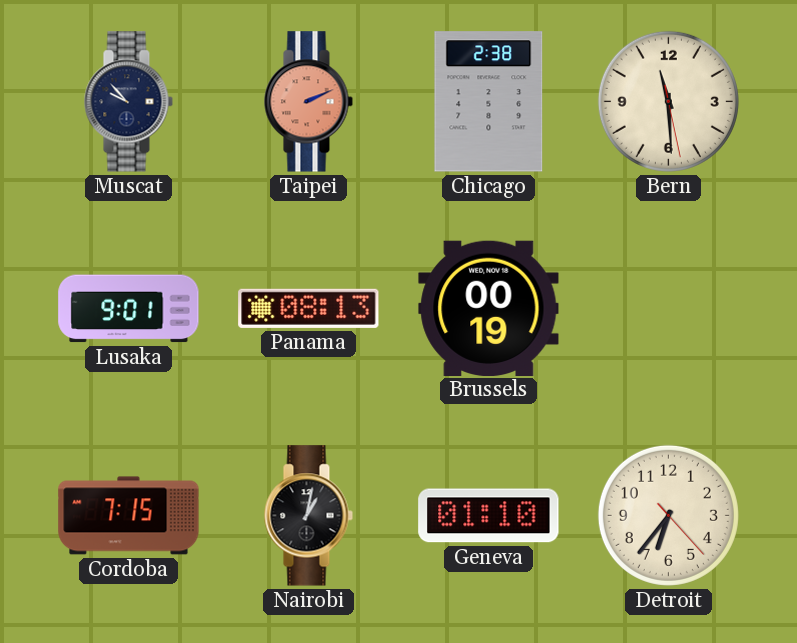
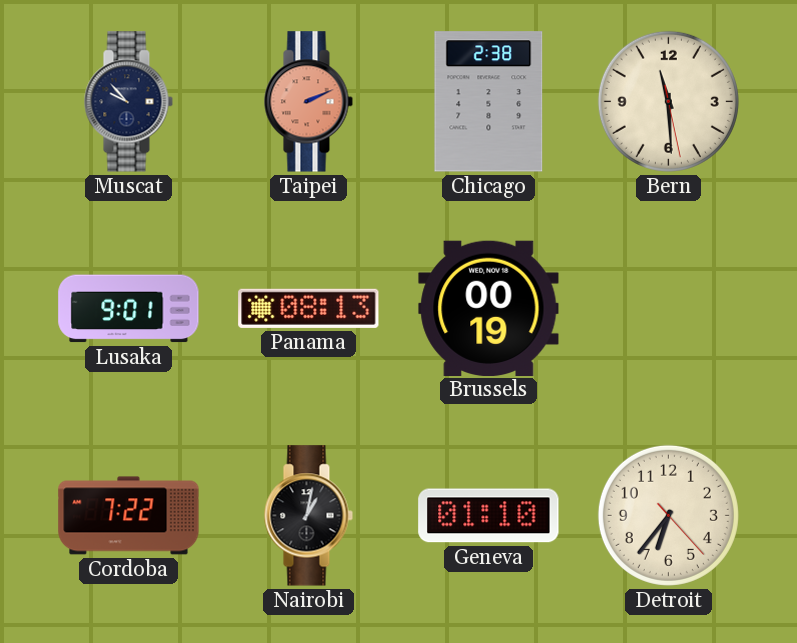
Cordoba: 7:15 -> 7:22
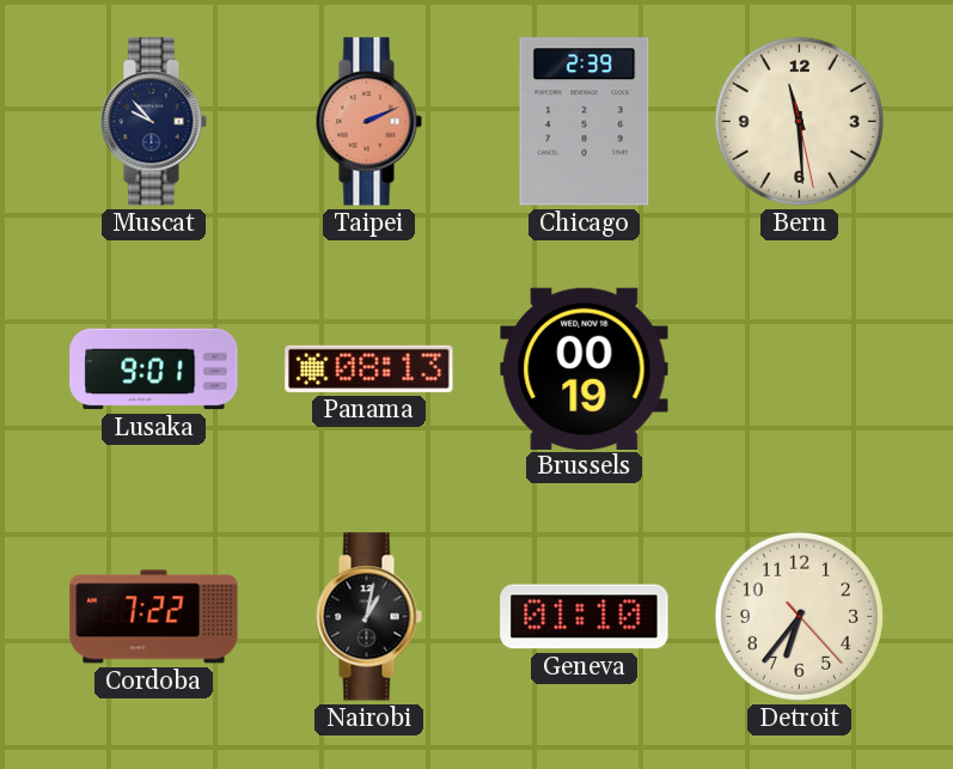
Chicago: 2:38 -> 2:39
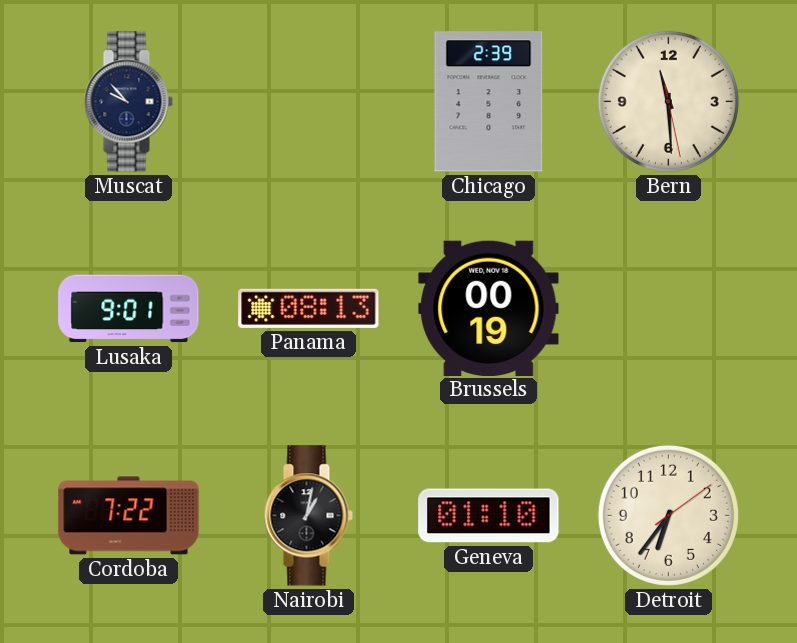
Taipei: 2:11 -> none
Detroit: 6:36:23 -> 6:36:09
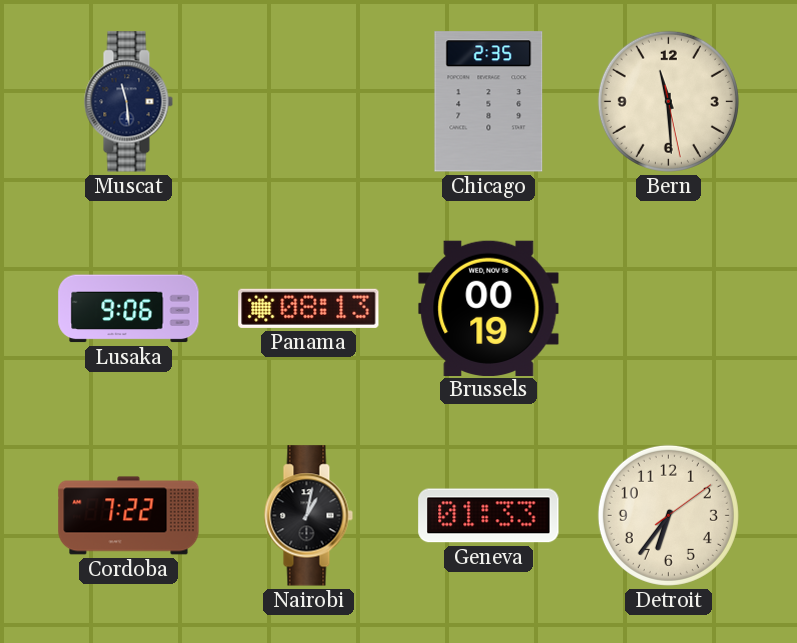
Muscat: 9:53 -> 11:29
Chicago: 2:39 -> 2:35
Lusaka: 9:01 -> 9:06
Geneva: 01:10 -> 01:33
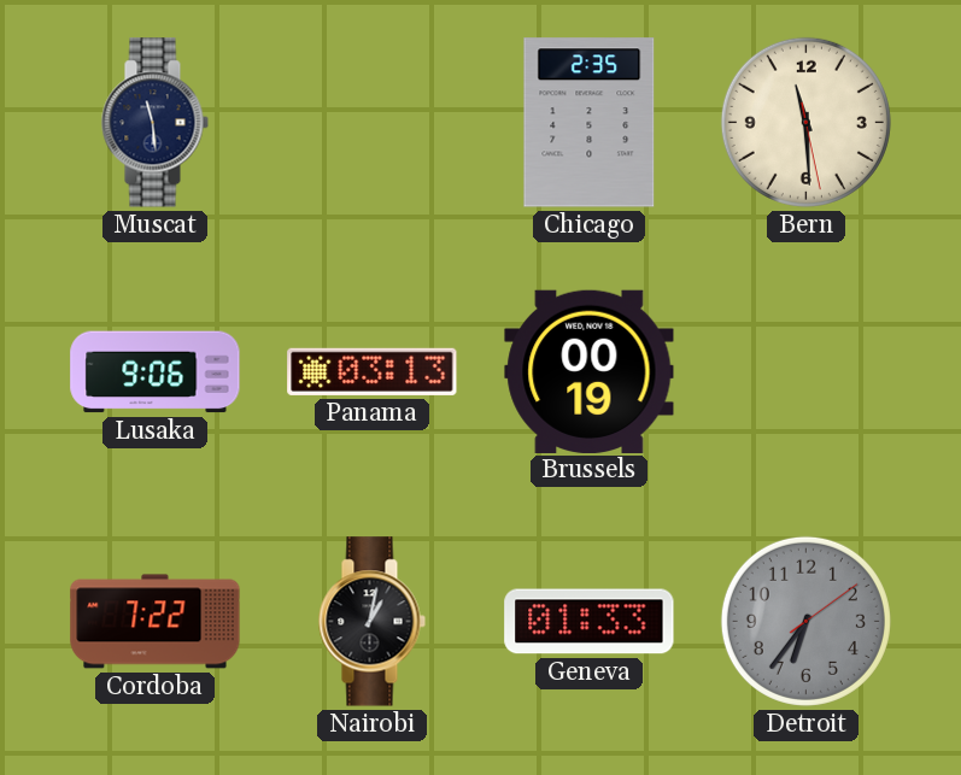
Panama: 08:13 -> 03:13
Detroit dial: cream -> grey
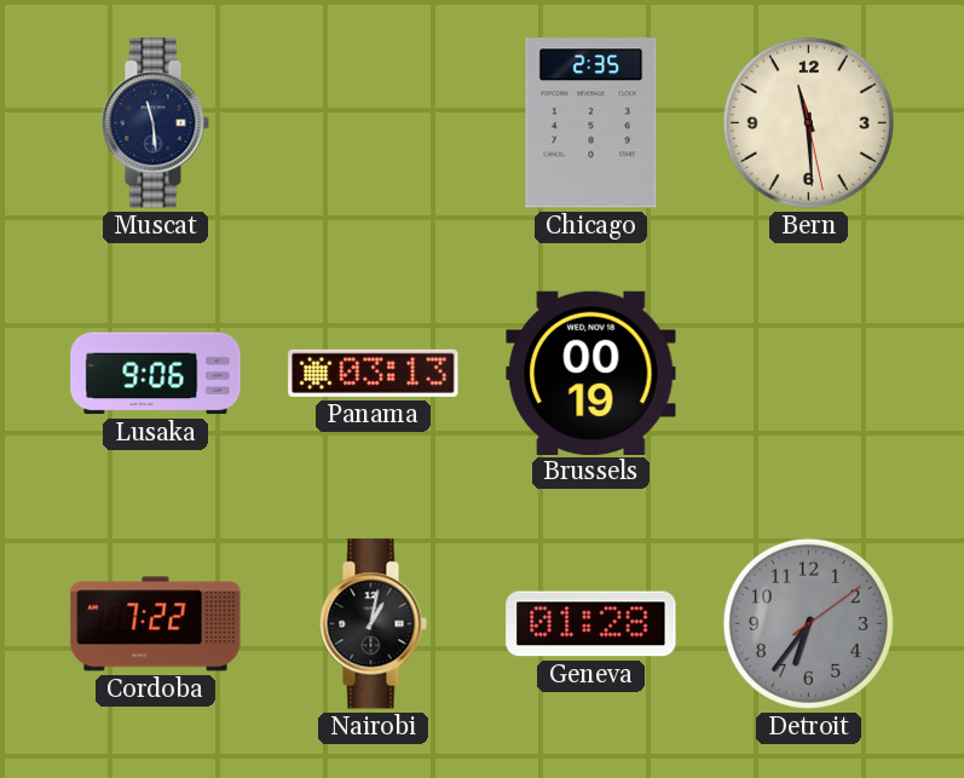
Geneva: 01:33 -> 01:28
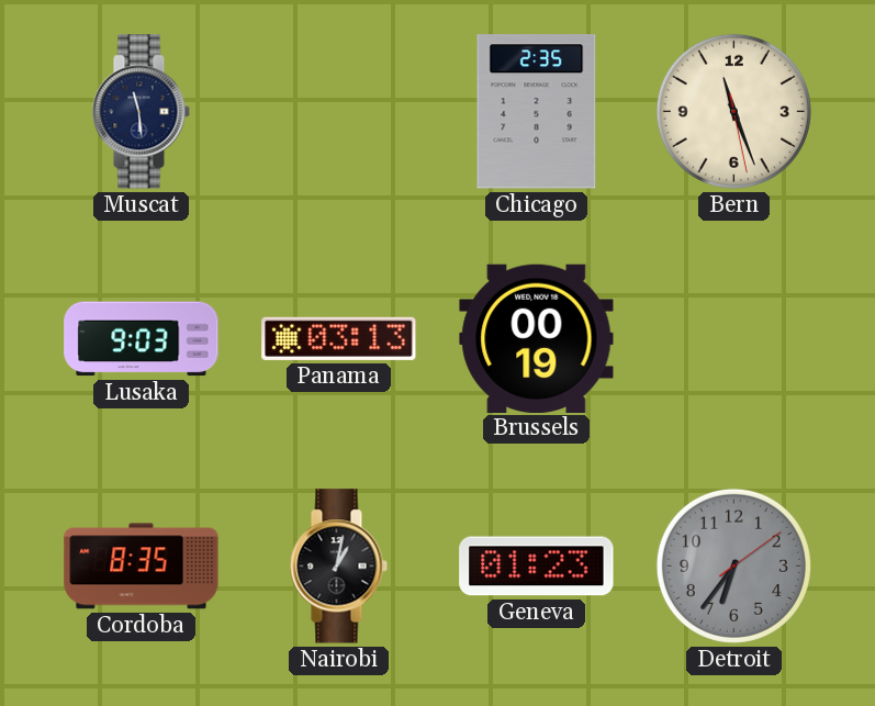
Bern: 11:29 -> 11:26
Lusaka: 9:06 -> 9:03
Cordoba: 7:22 -> 8:35
Geneva: 01:28 -> 01:23
